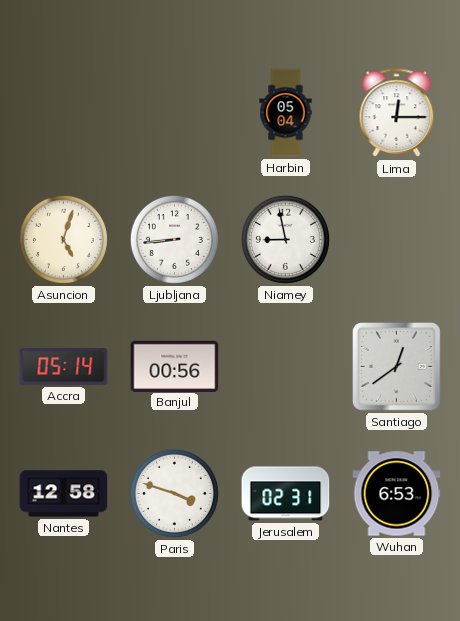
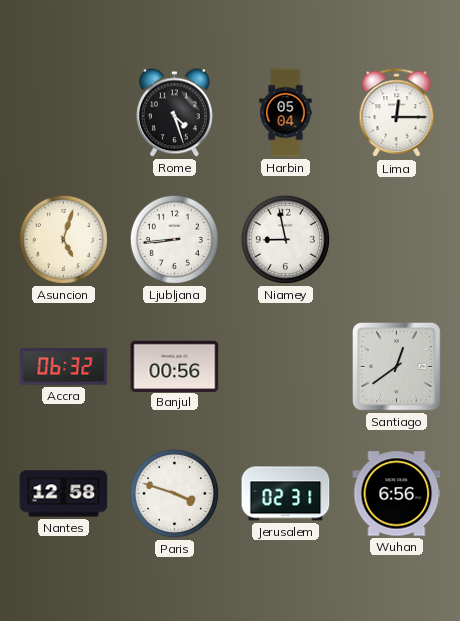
Rome: none -> 4:27
Accra: 05:14 -> 06:32
Wuhan: 6:53 -> 6:56
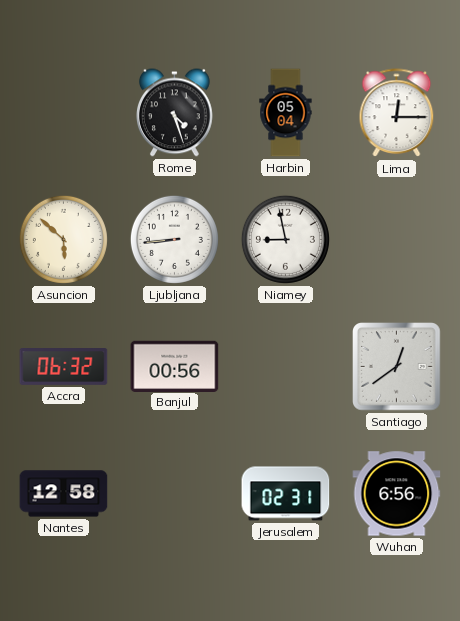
Asuncion: 5:03 -> 5:52
Paris: 3:48 -> none
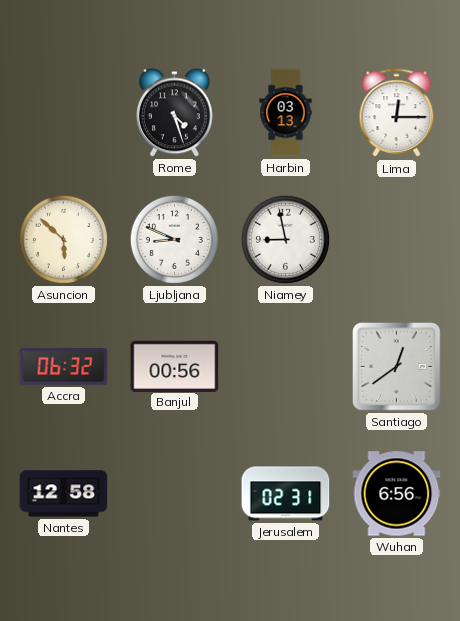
Harbin: 05:04 -> 03:13
Ljubljana: 8:44 -> 8:49
